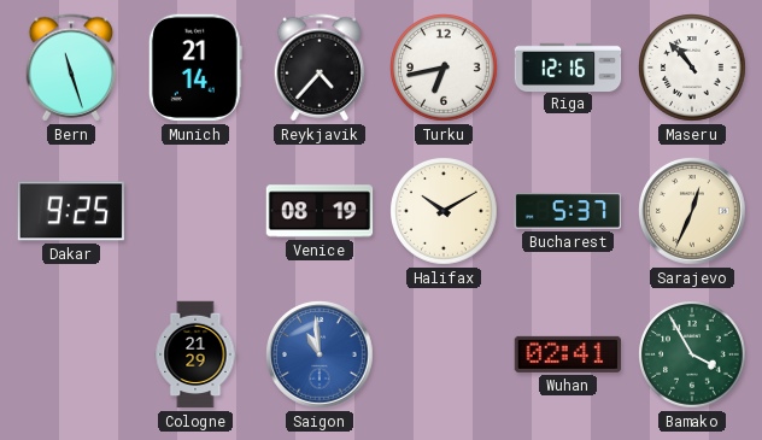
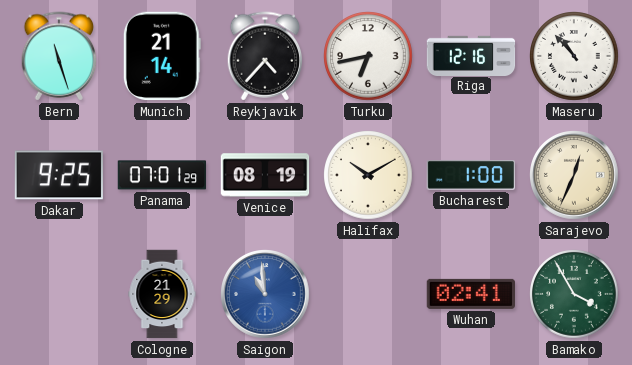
Panama: none -> 07:01
Bucharest: 5:37 -> 1:00
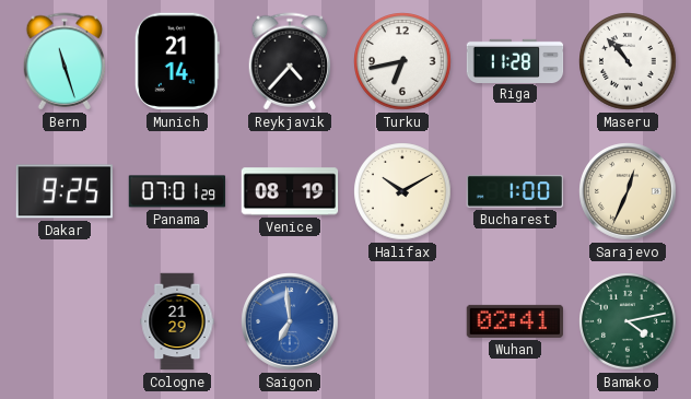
Riga: 12:16 -> 11:28
Saigon: 10:59 -> 6:59
Bamako: 3:55 -> 4:13
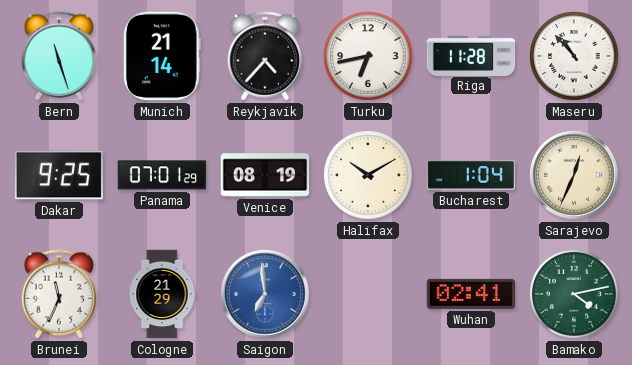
Bucharest: 1:00 -> 1:04
Brunei: none -> 11:34
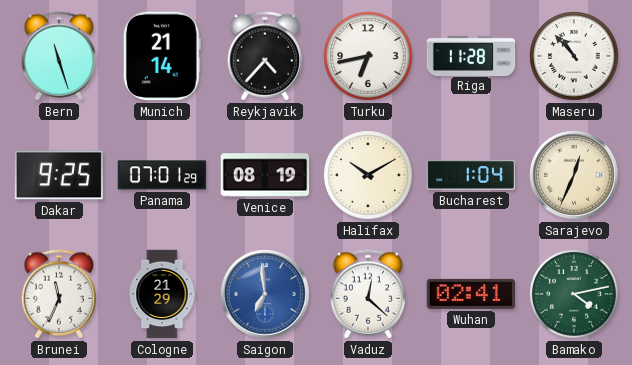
Vaduz: none -> 12:22
